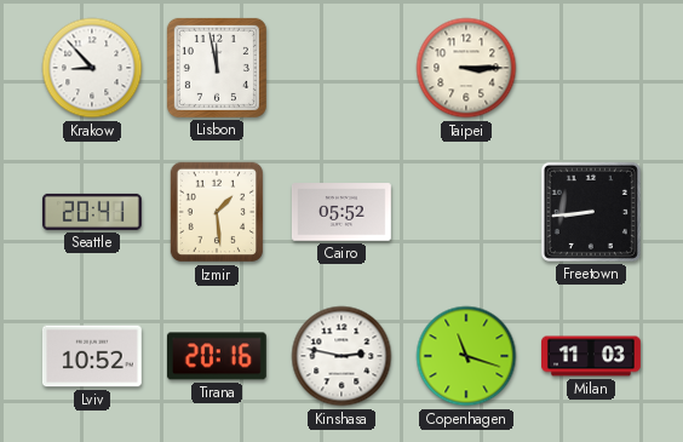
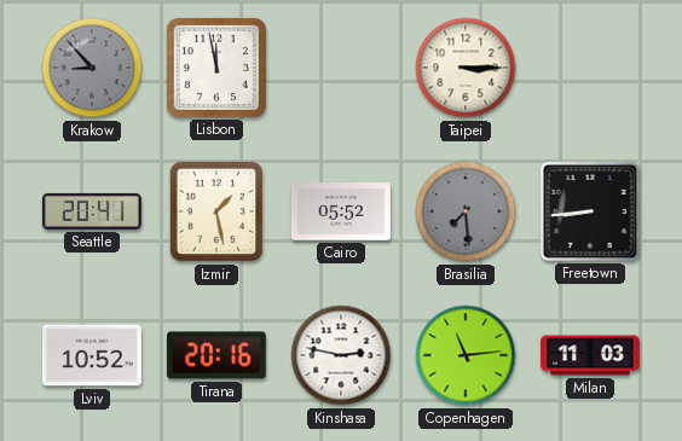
Krakow dial: white -> grey
Izmir: 1:29 -> 1:28
Brasilia: none -> 7:29
Copenhagen: 11:18 -> 11:14
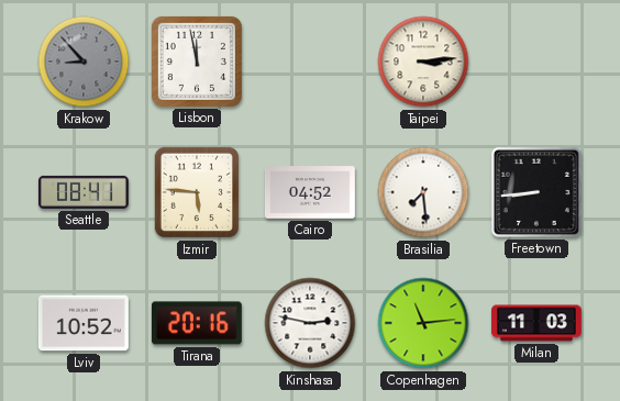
Taipei: 3:15 -> 3:14
Seattle: 20:41 -> 08:41
Izmir: 1:28 -> 5:46
Cairo: 05:52 -> 04:52
Brasilia dial: grey -> white
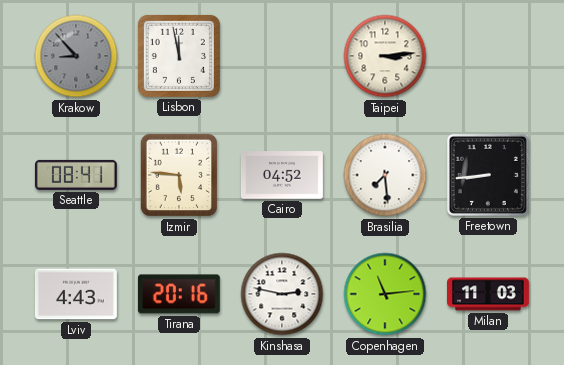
Lviv: 10:52 -> 4:43
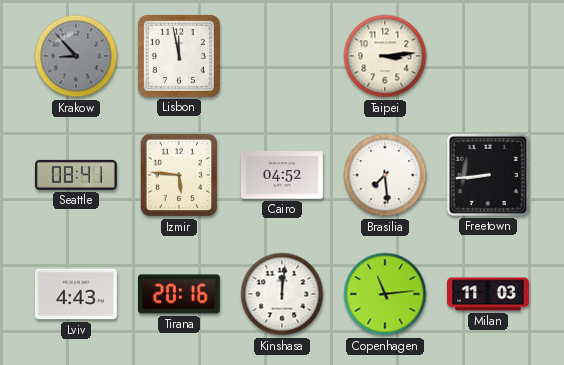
Kinshasa: 2:47 -> 12:01
